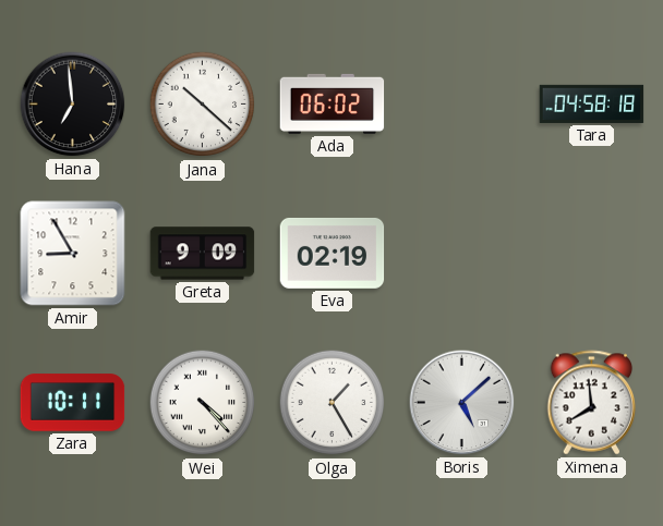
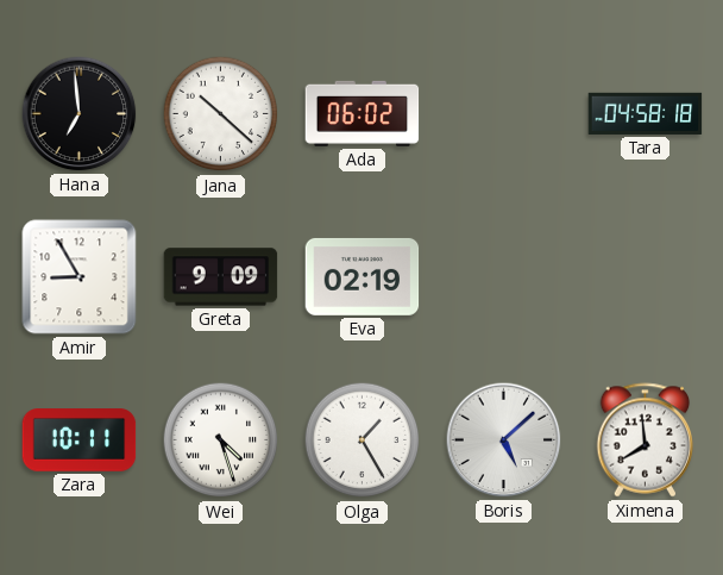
Wei: 4:23 -> 4:27
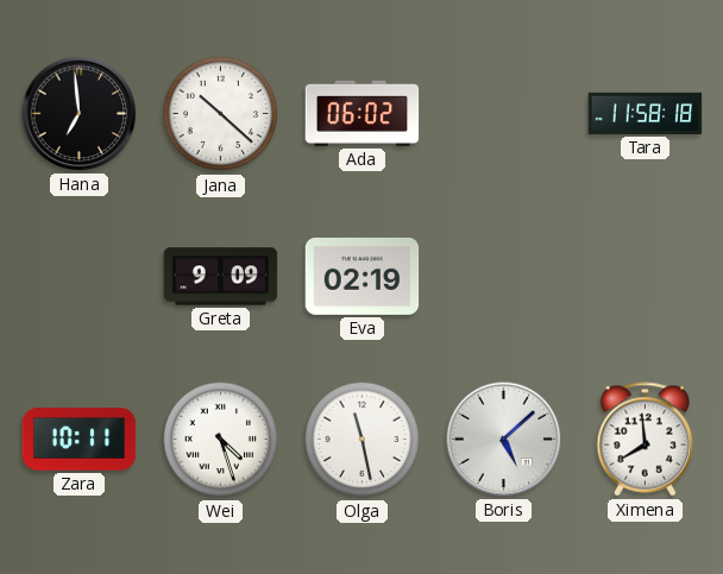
Tara: 04:58 -> 11:58
Amir: 8:55 -> none
Olga: 1:25 -> 11:28
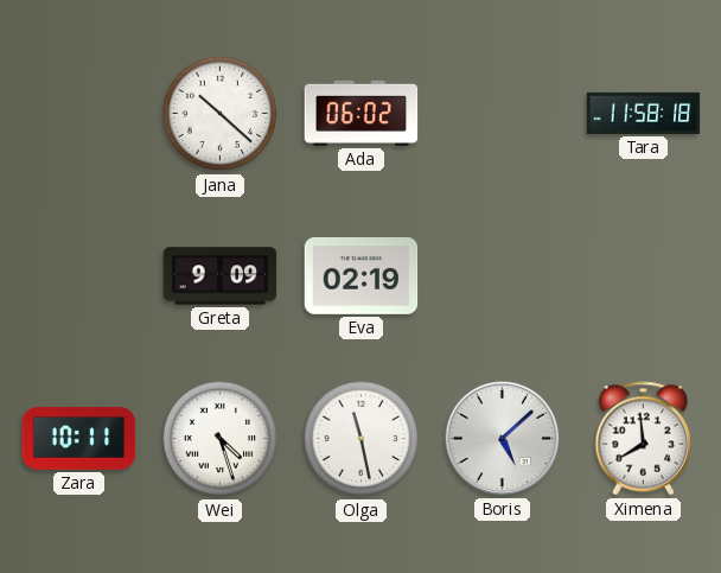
Hana: 6:59 -> none
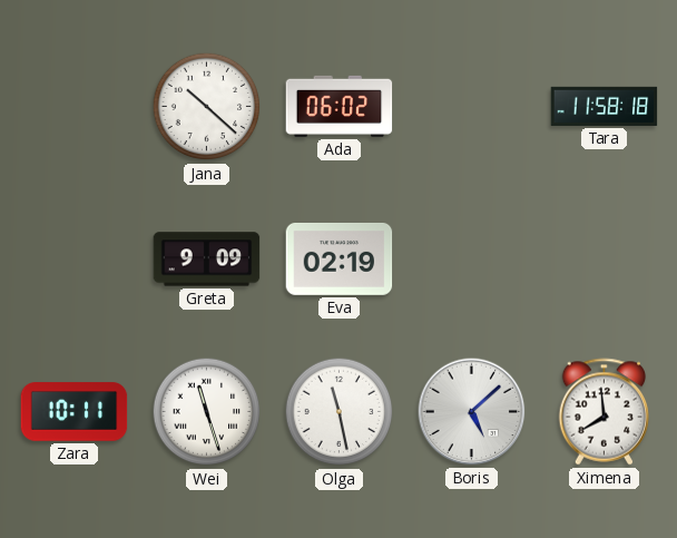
Wei: 4:27 -> 11:27
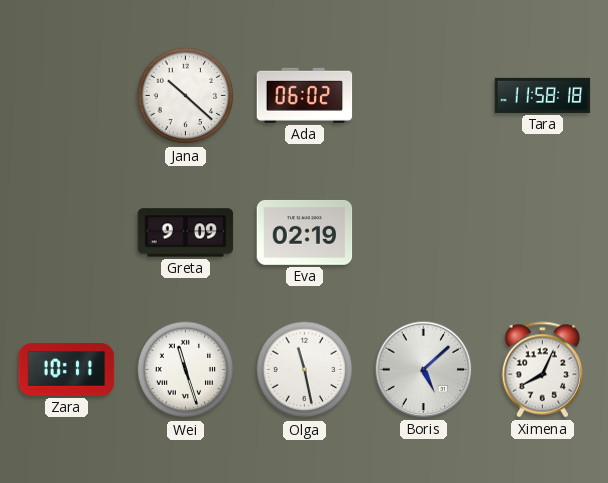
Ximena: 7:59 -> 8:04
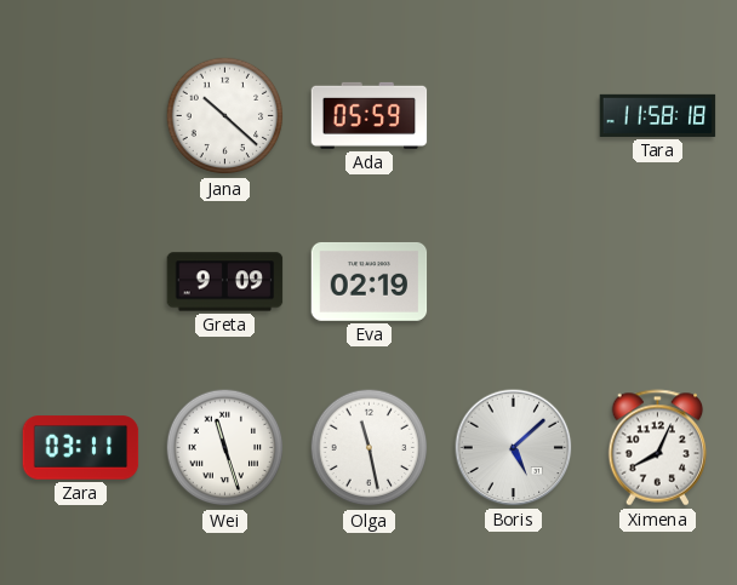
Ada: 06:02 -> 05:59
Zara: 10:11 -> 03:11
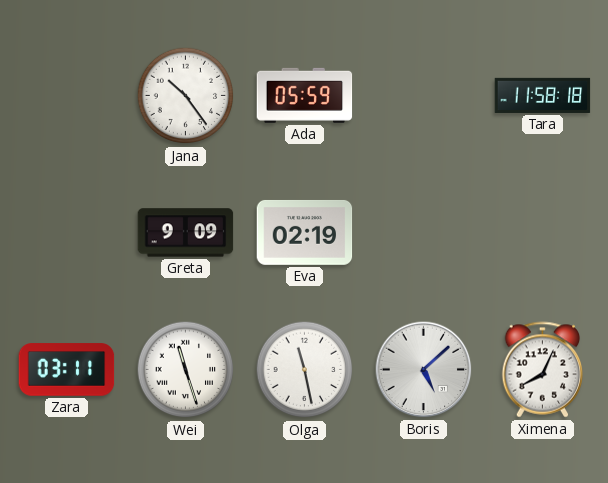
Jana: 10:22 -> 10:24
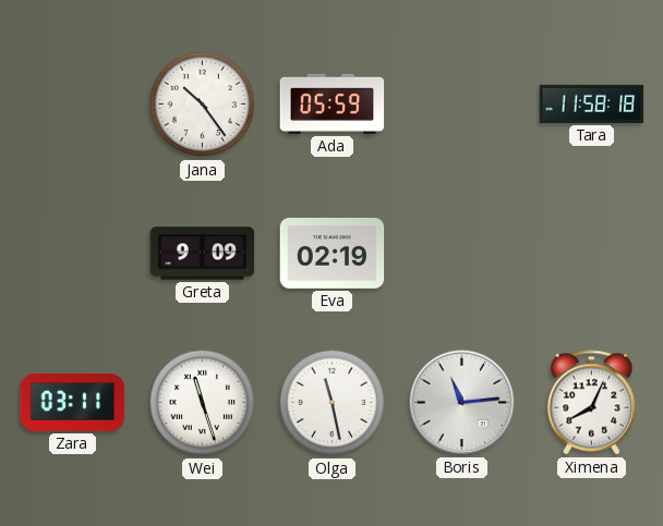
Boris: 5:08 -> 11:14
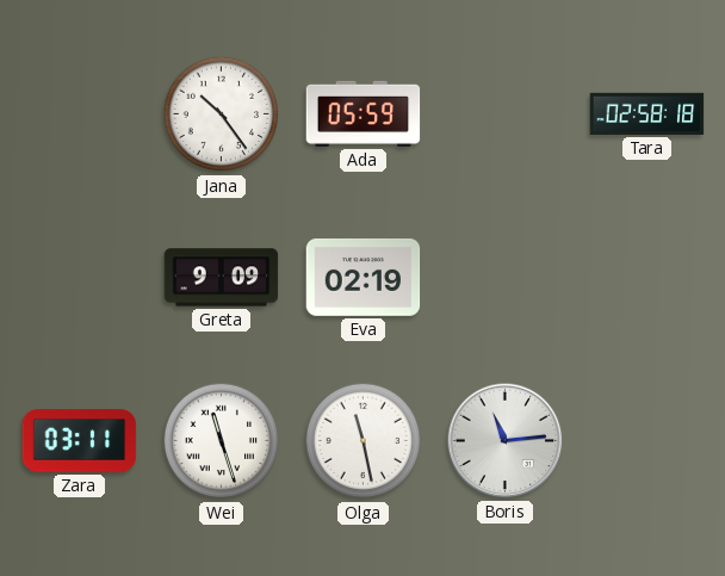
Tara: 11:58 -> 02:58
Ximena: 8:04 -> none
